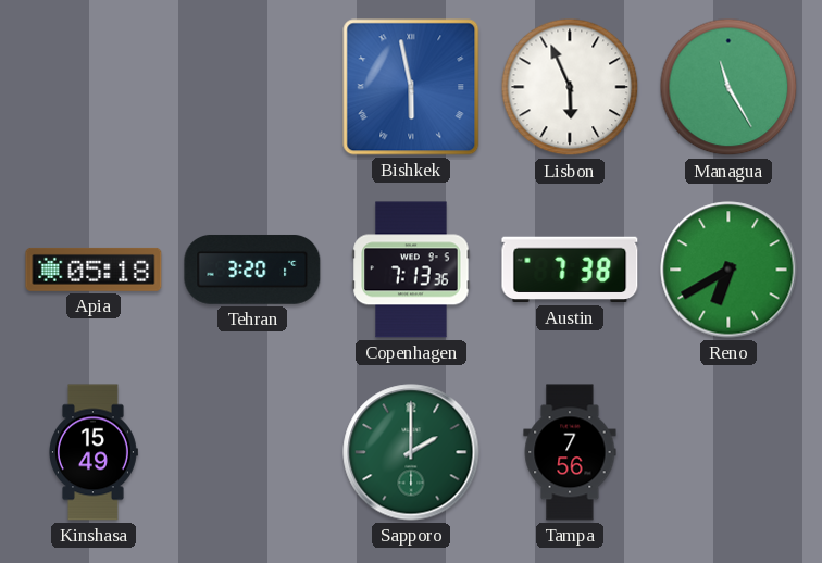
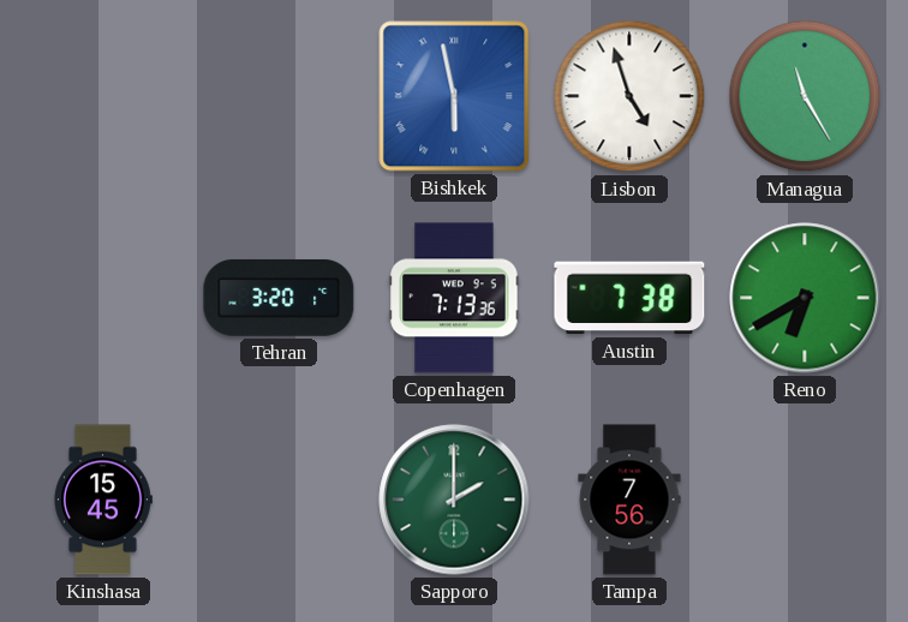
Lisbon: 5:56 -> 4:57
Apia: 05:18 -> none
Kinshasa: 15:49 -> 15:45
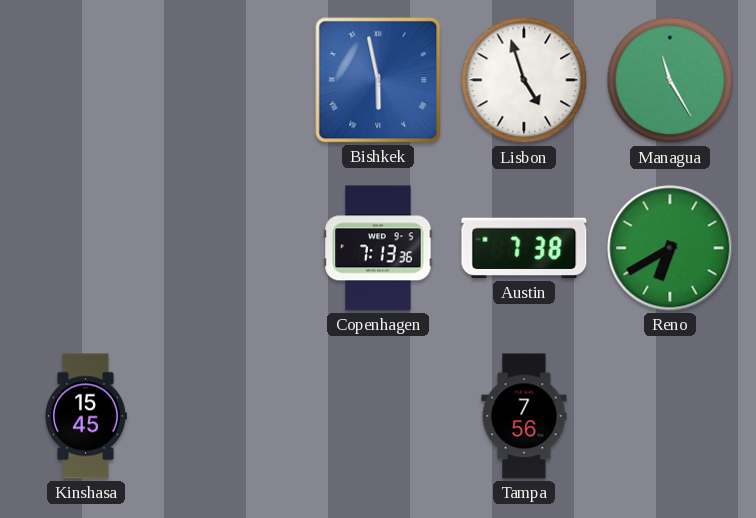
Tehran: 3:20 -> none
Sapporo: 2:00 -> none
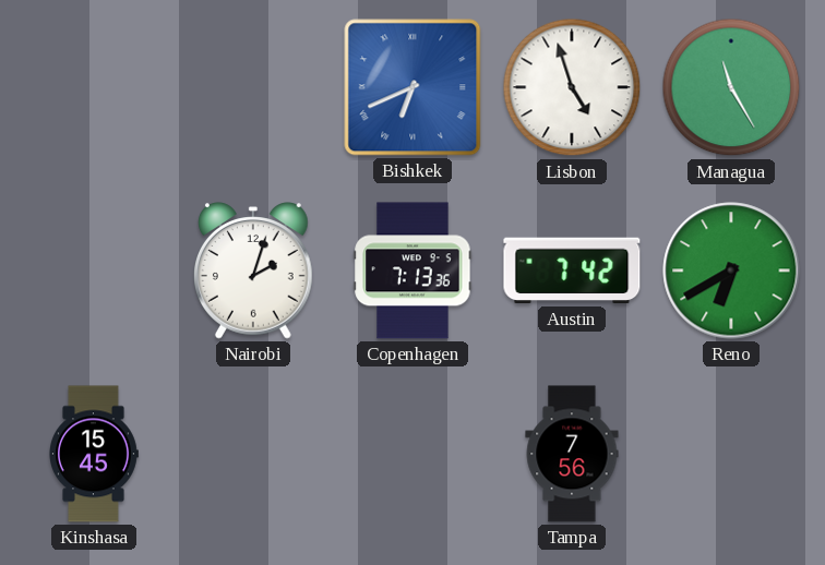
Bishkek: 5:58 -> 6:41
Nairobi: none -> 2:03
Austin: 7:38 -> 7:42
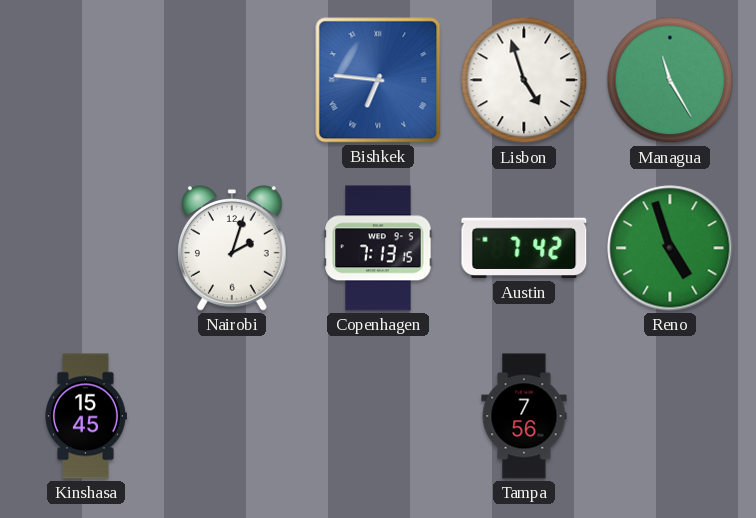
Bishkek: 6:41 -> 6:46
Copenhagen: 7:13:36 -> 7:13:15
Reno: 6:40 -> 4:57
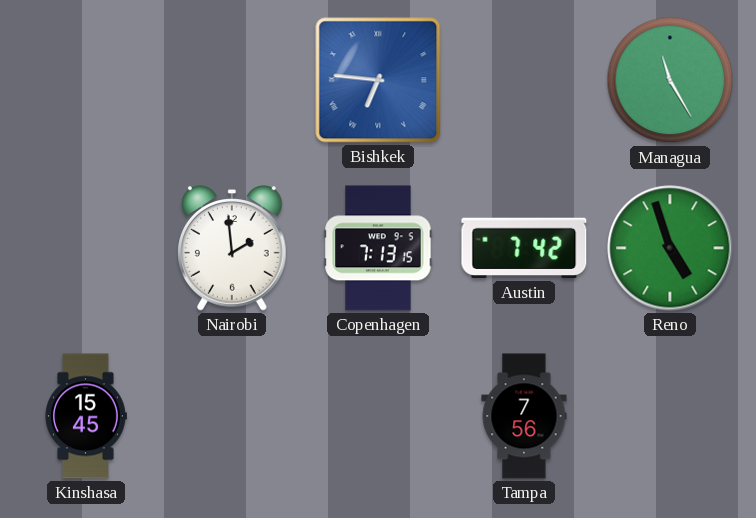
Lisbon: 4:57 -> none
Nairobi: 2:03 -> 1:59
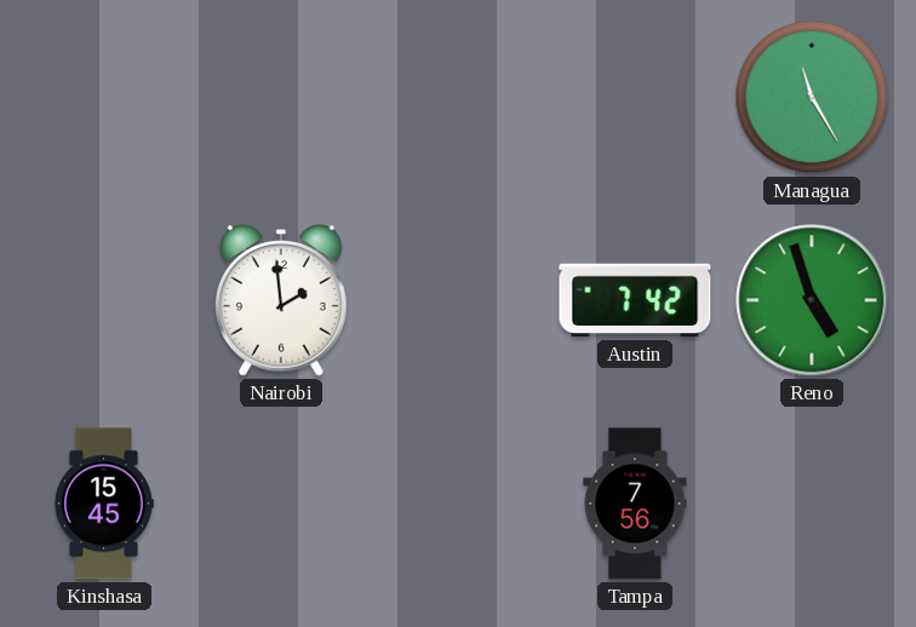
Bishkek: 6:46 -> none
Copenhagen: 7:13 -> none
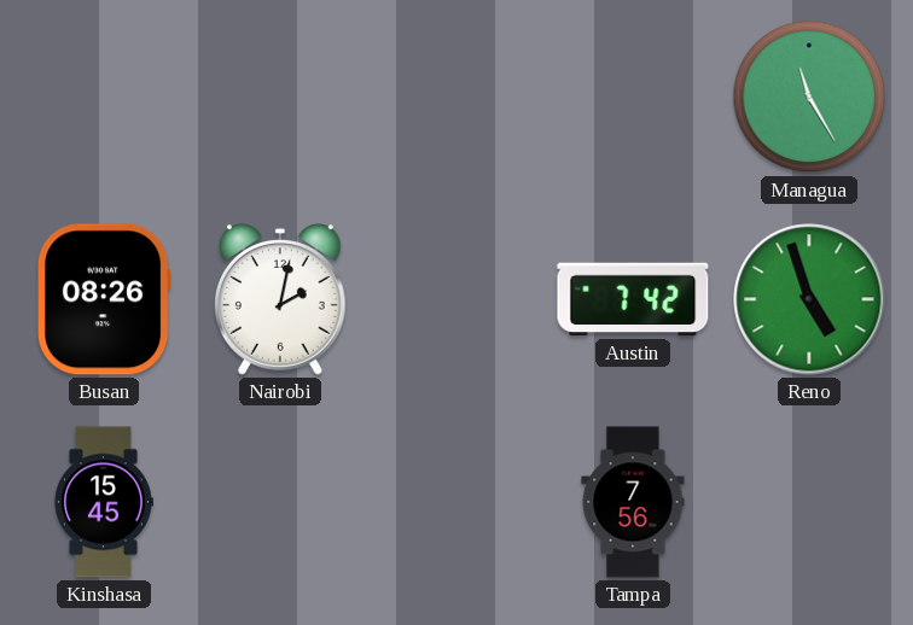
Busan: none -> 08:26
Nairobi: 1:59 -> 2:02
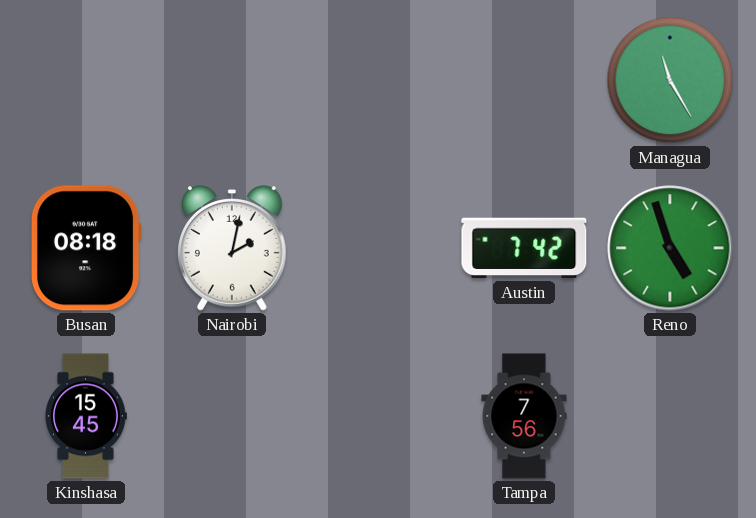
Busan: 08:26 -> 08:18
